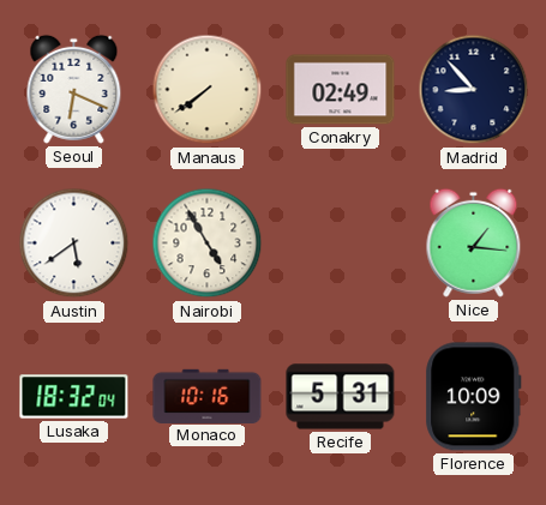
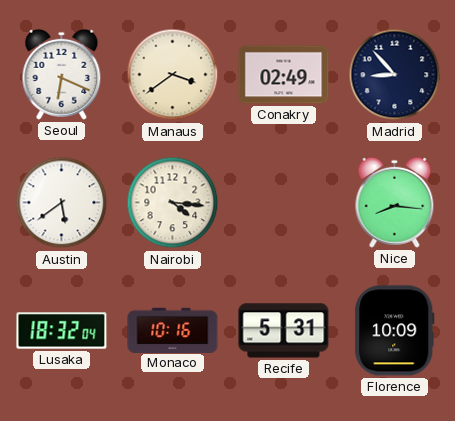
Manaus: 7:39 -> 3:39
Nairobi: 4:55 -> 4:16
Nice: 1:16 -> 8:16
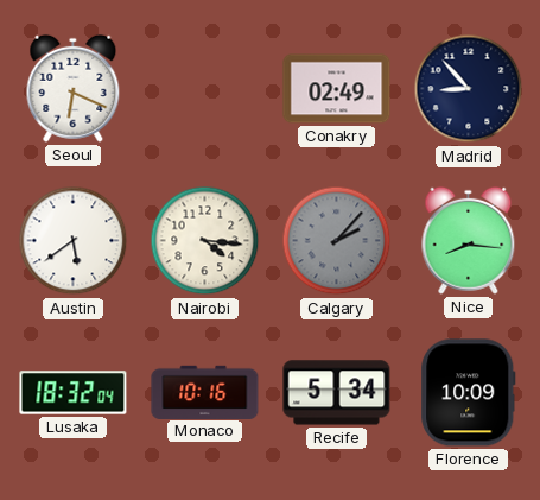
Manaus: 3:39 -> none
Calgary: none -> 2:07
Recife: 5:31 -> 5:34
